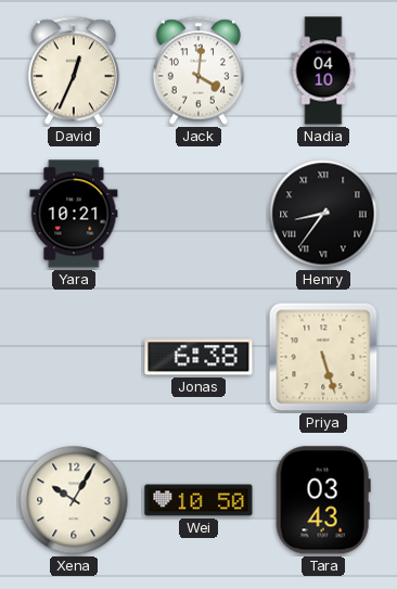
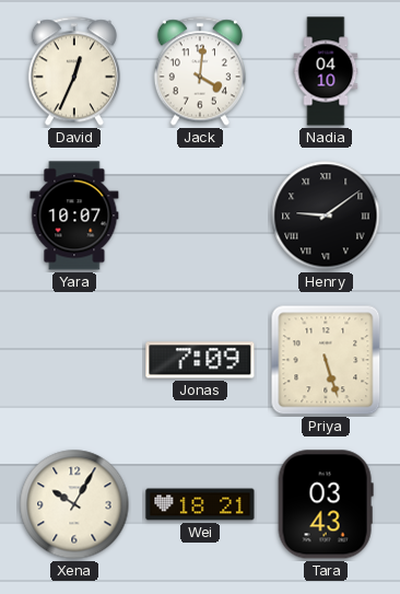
Yara: 10:21 -> 10:07
Henry: 8:36 -> 9:09
Jonas: 6:38 -> 7:09
Wei: 10:50 -> 18:21
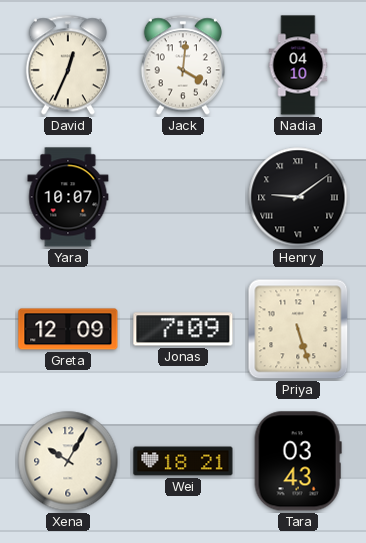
Greta: none -> 12:09
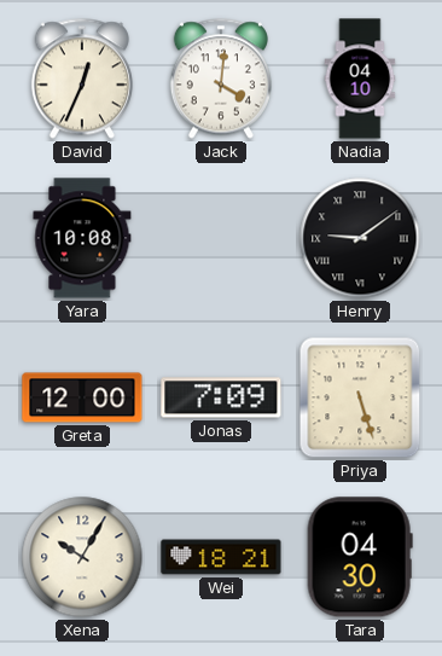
Yara: 10:07 -> 10:08
Greta: 12:09 -> 12:00
Tara: 03:43 -> 04:30
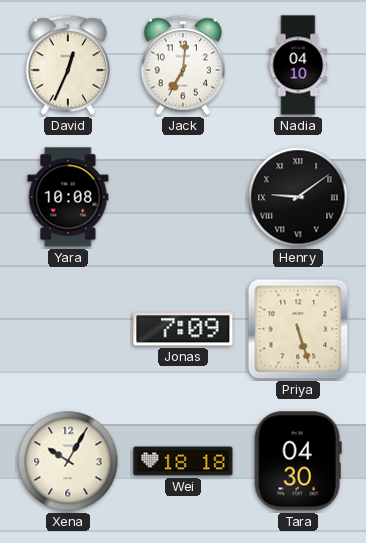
Jack: 4:01 -> 7:01
Greta: 12:00 -> none
Wei: 18:21 -> 18:18
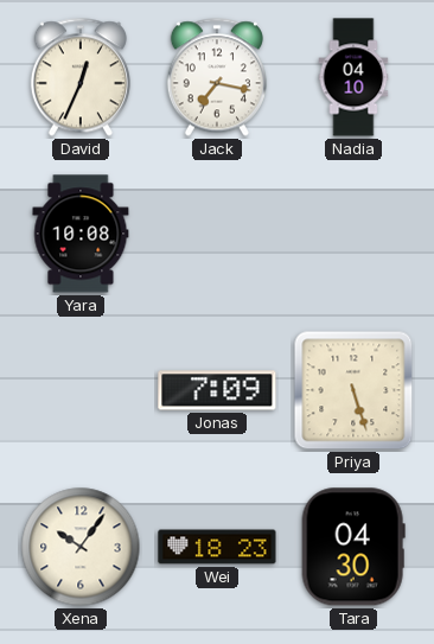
Jack: 7:01 -> 7:17
Henry: 9:09 -> none
Xena: 10:05 -> 10:06
Wei: 18:18 -> 18:23
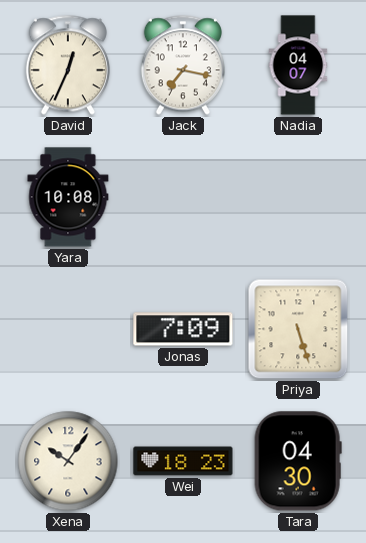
Nadia: 04:10 -> 04:07
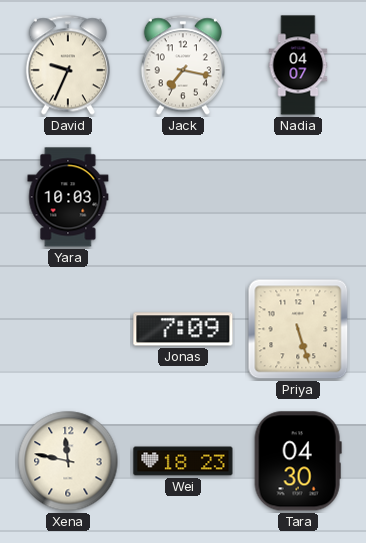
David: 12:34 -> 9:34
Yara: 10:08 -> 10:03
Xena: 10:06 -> 11:47
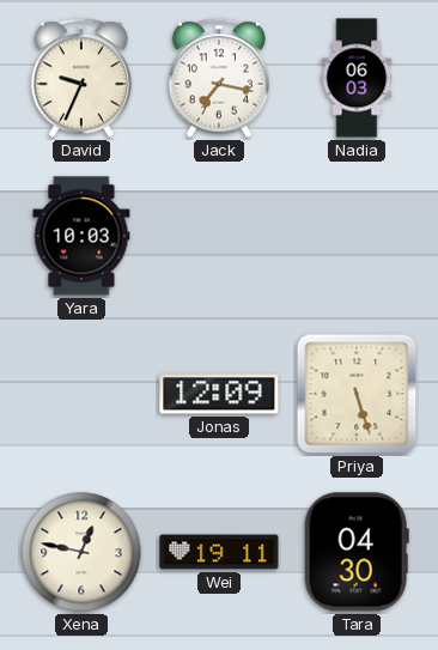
Nadia: 04:07 -> 06:03
Jonas: 7:09 -> 12:09
Xena: 11:47 -> 12:47
Wei: 18:23 -> 19:11
